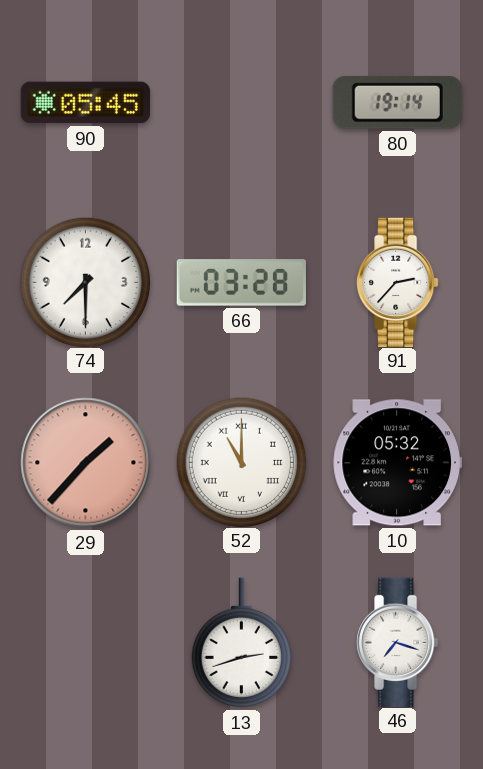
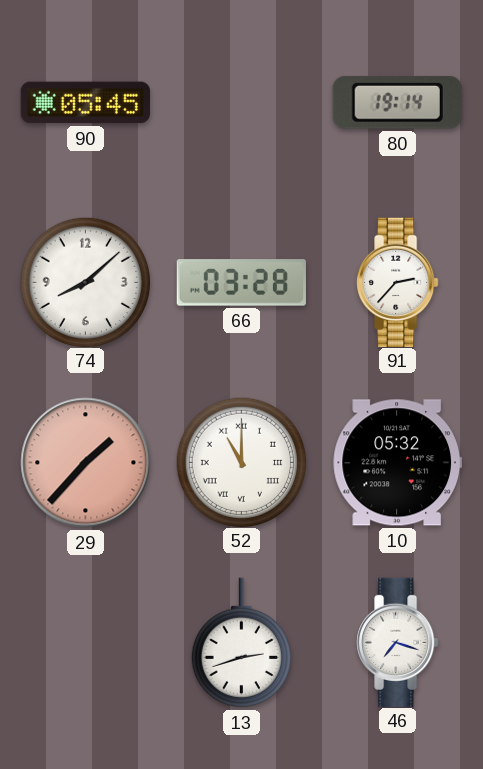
74: 7:30 -> 8:08
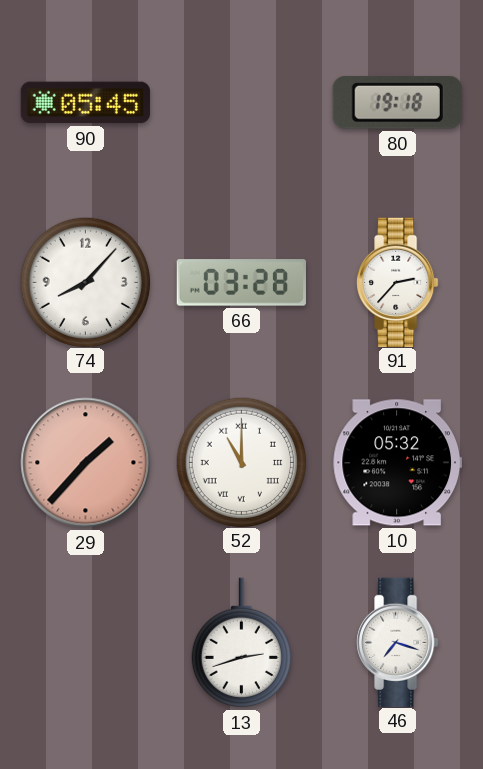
80: 19:14 -> 19:18
74: 8:08 -> 8:07
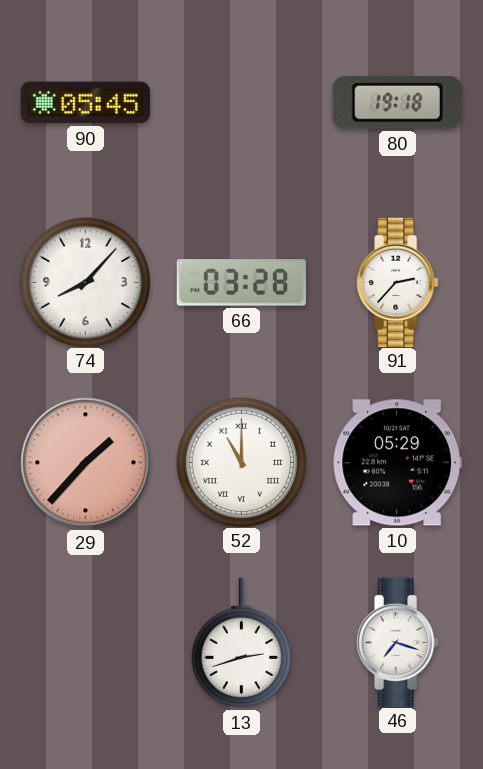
10: 05:32 -> 05:29
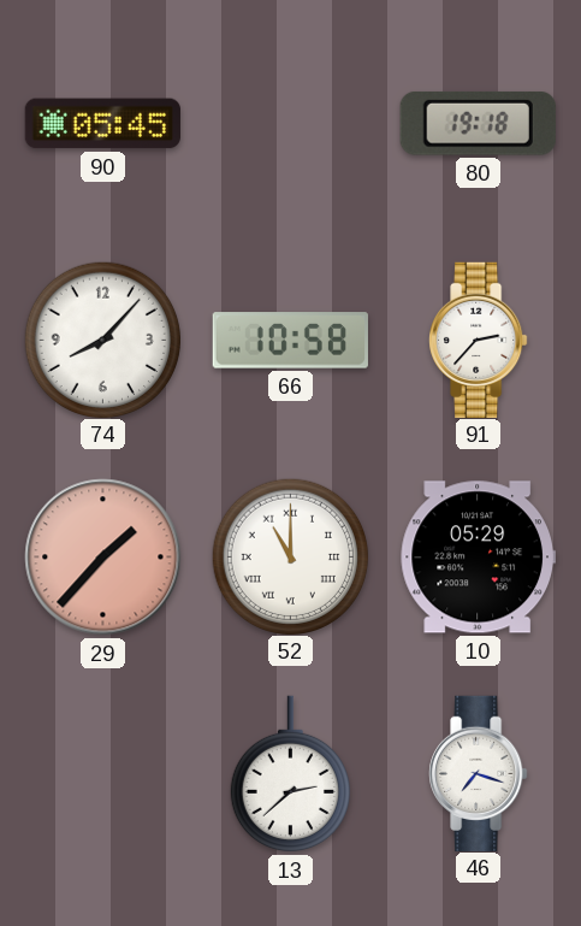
66: 03:28 -> 10:58
13: 2:42 -> 2:38
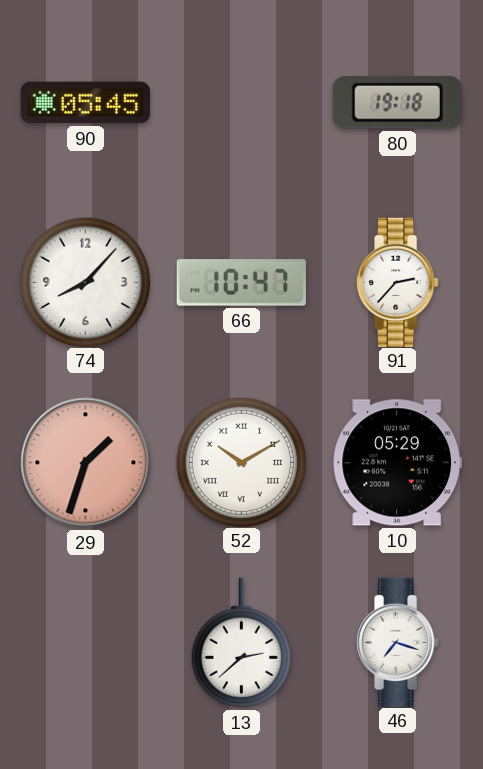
66: 10:58 -> 10:47
29: 1:37 -> 1:33
52: 11:00 -> 10:10
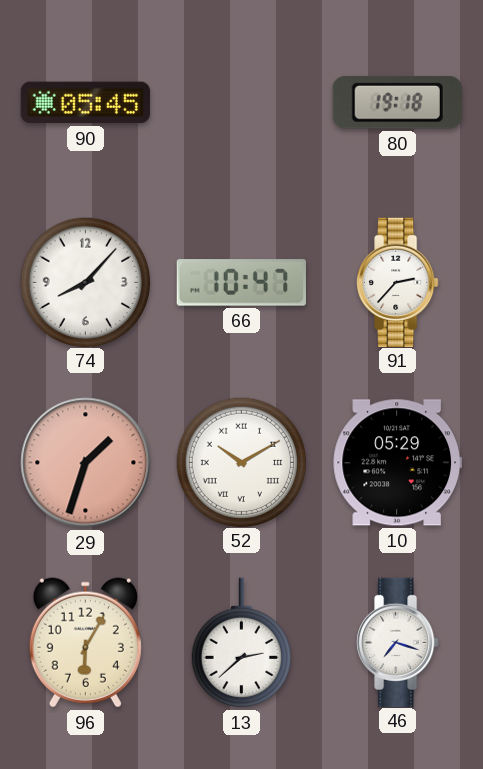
96: none -> 6:05
